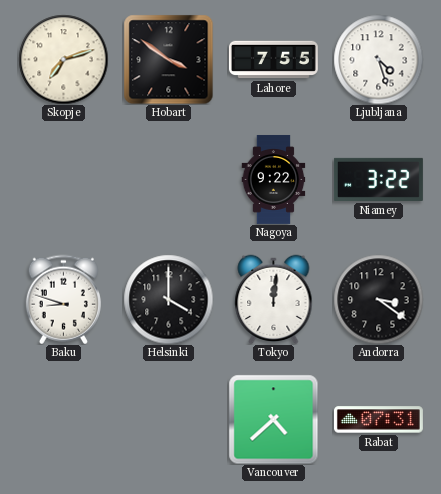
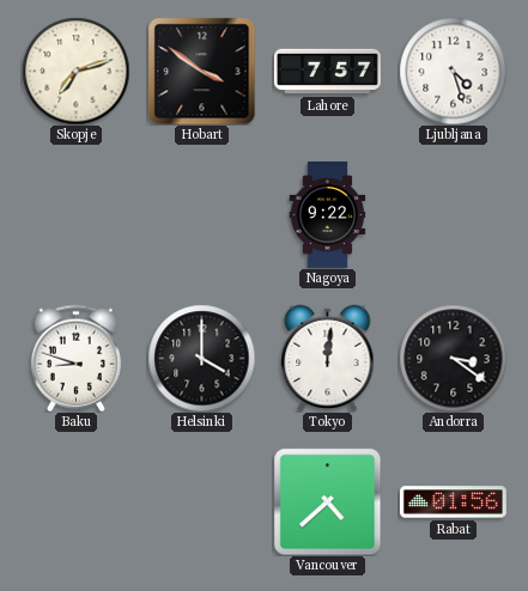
Lahore: 7:55 -> 7:57
Niamey: 3:22 -> none
Rabat: 07:31 -> 01:56
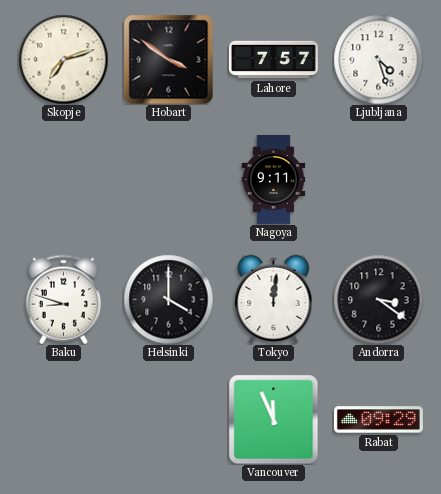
Nagoya: 9:22 -> 9:11
Vancouver: 4:38 -> 11:56
Rabat: 01:56 -> 09:29
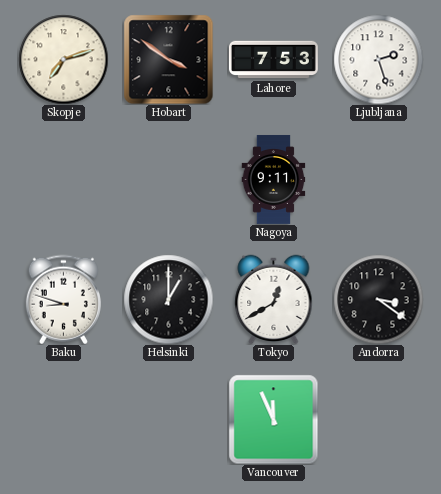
Lahore: 7:57 -> 7:53
Ljubljana: 4:27 -> 2:27
Helsinki: 4:00 -> 1:00
Tokyo: 12:01 -> 12:40
Rabat: 09:29 -> none
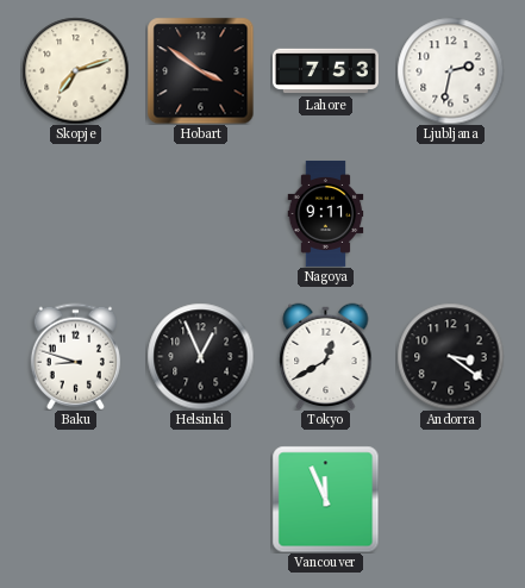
Ljubljana: 2:27 -> 2:32
Helsinki: 1:00 -> 12:56
